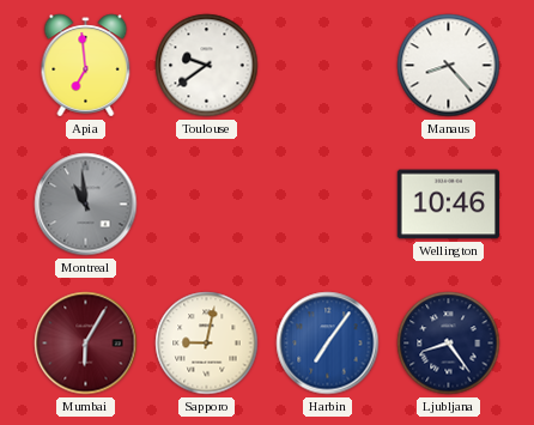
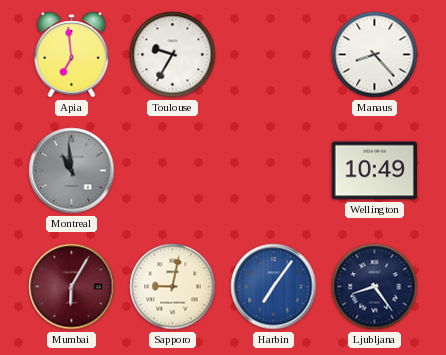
Toulouse: 9:39 -> 9:35
Wellington: 10:46 -> 10:49
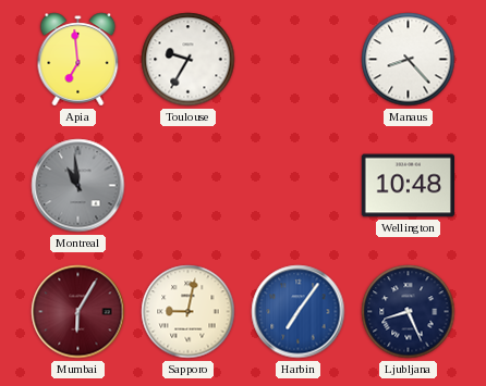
Wellington: 10:49 -> 10:48
Ljubljana: 8:24 -> 8:26
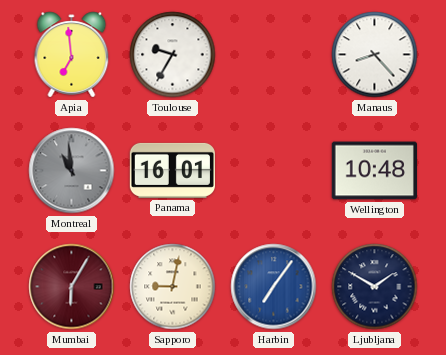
Panama: none -> 16:01
Ljubljana: 8:26 -> 1:50
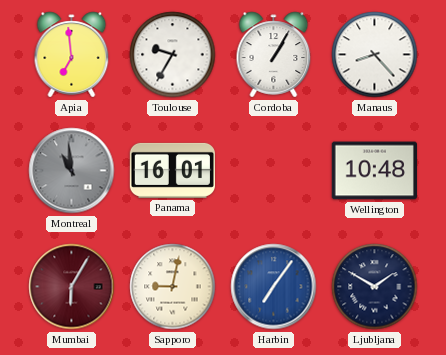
Cordoba: none -> 1:05
